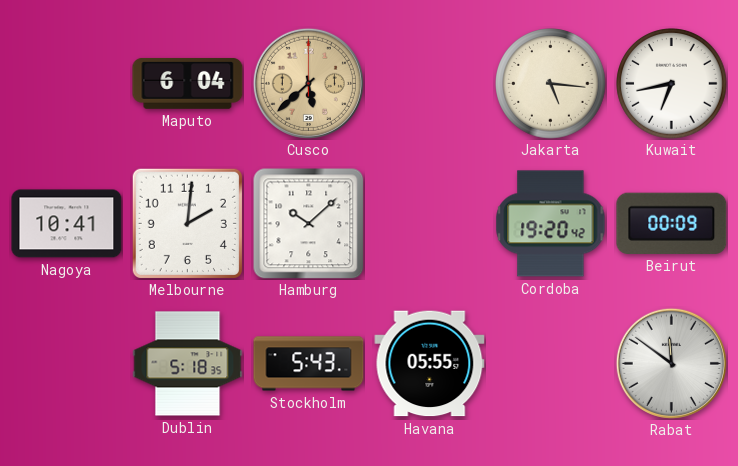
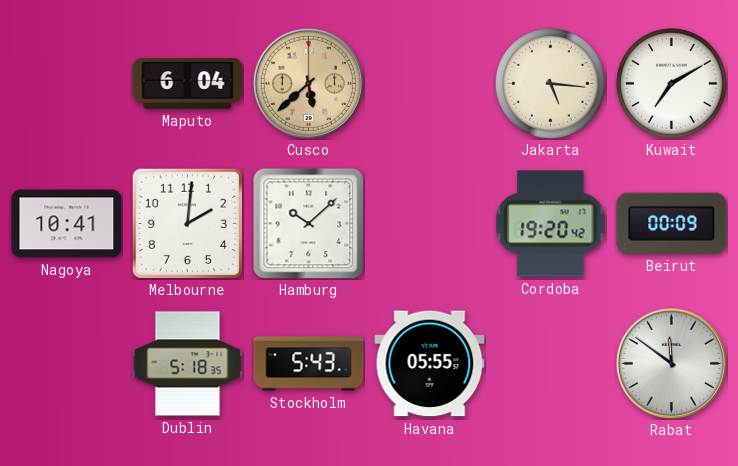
Kuwait: 6:43 -> 7:10
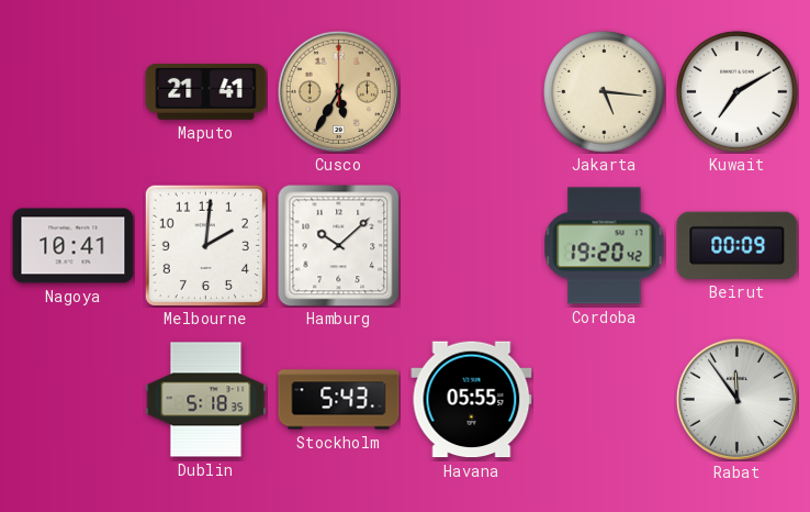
Maputo: 6:04 -> 21:41
Cusco: 5:38 -> 5:35
Rabat: 11:51 -> 11:54
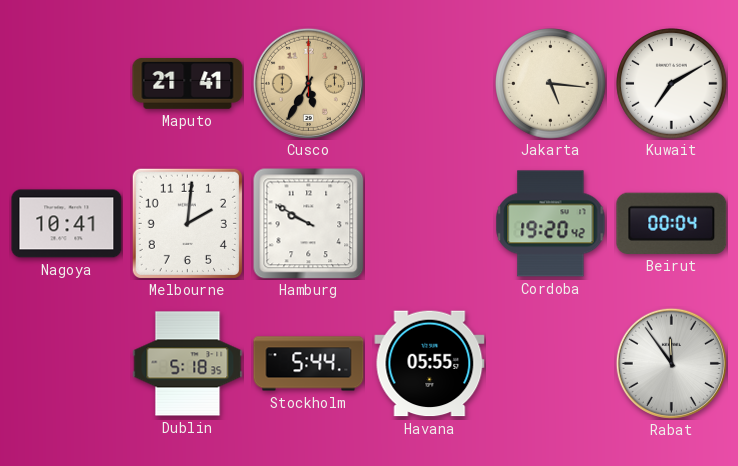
Hamburg: 10:08 -> 9:50
Beirut: 00:09 -> 00:04
Stockholm: 5:43 -> 5:44
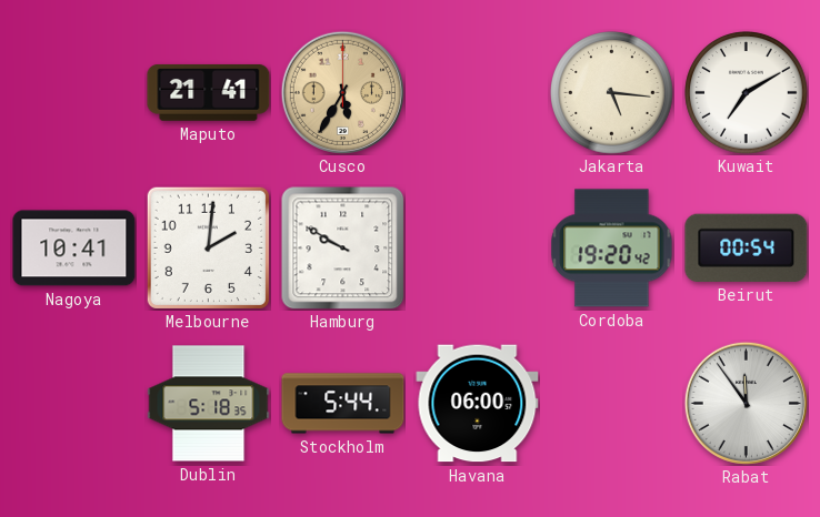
Beirut: 00:04 -> 00:54
Havana: 05:55 -> 06:00
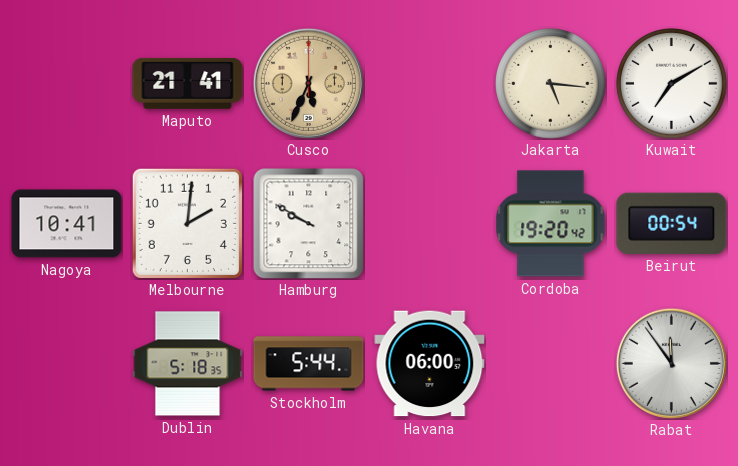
Cusco: 5:35 -> 5:34
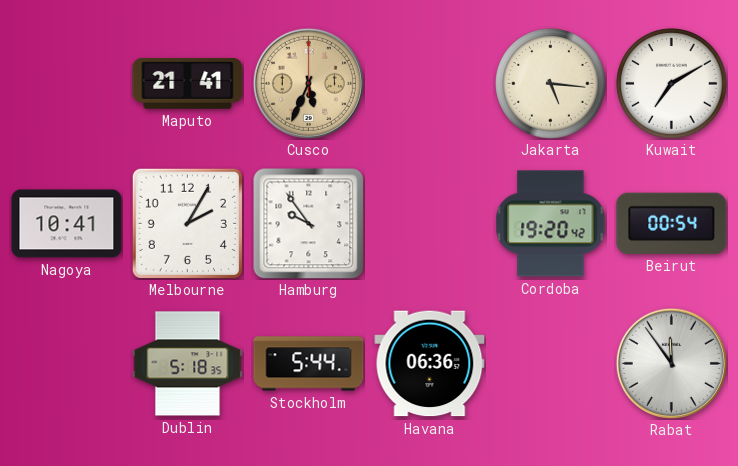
Melbourne: 2:01 -> 2:05
Hamburg: 9:50 -> 9:54
Havana: 06:00 -> 06:36
